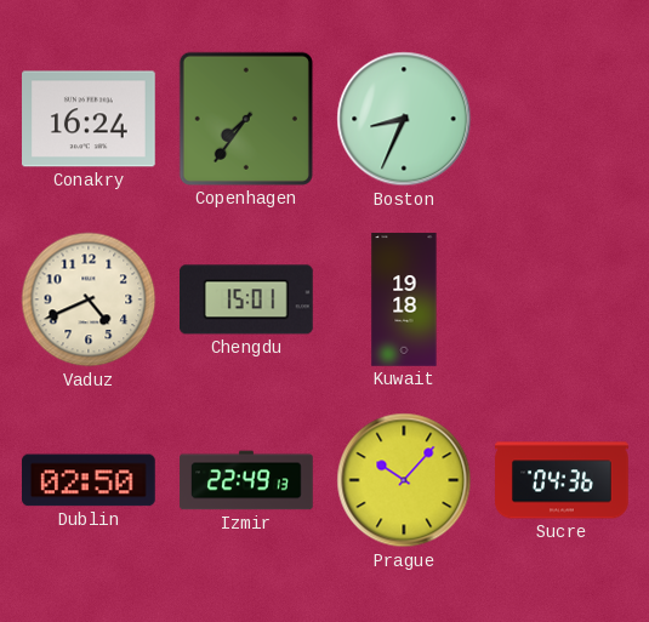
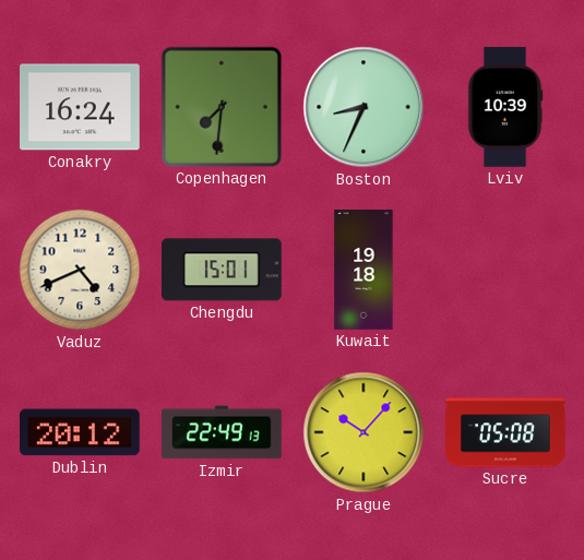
Copenhagen: 7:36 -> 7:31
Lviv: none -> 10:39
Dublin: 02:50 -> 20:12
Sucre: 04:36 -> 05:08
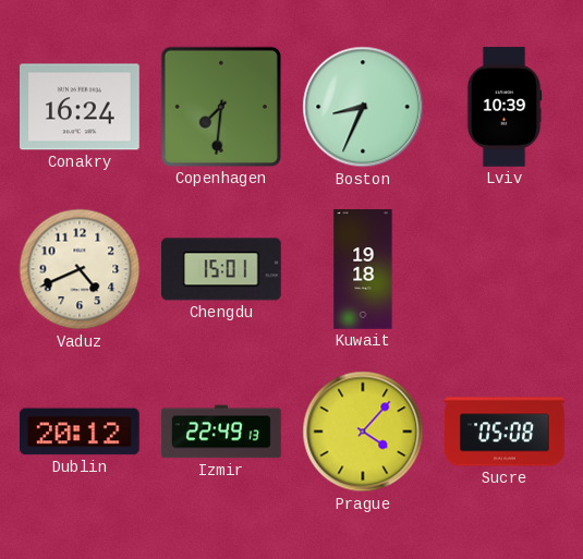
Prague: 10:07 -> 4:07
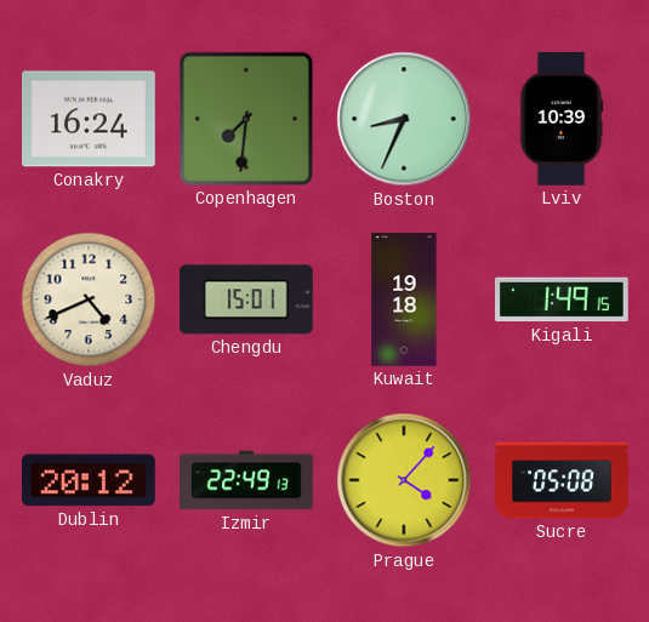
Kigali: none -> 1:49
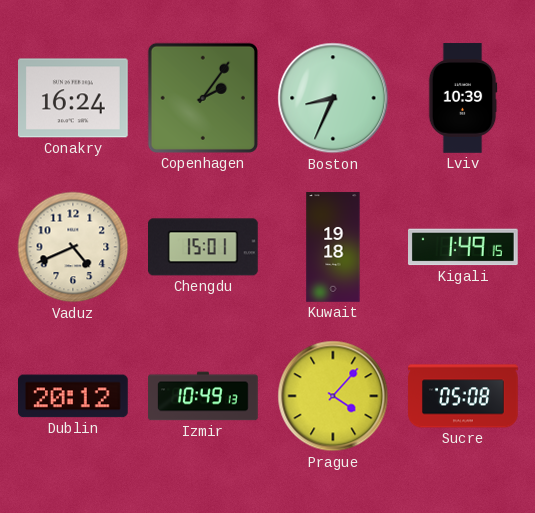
Copenhagen: 7:31 -> 2:06
Izmir: 22:49 -> 10:49
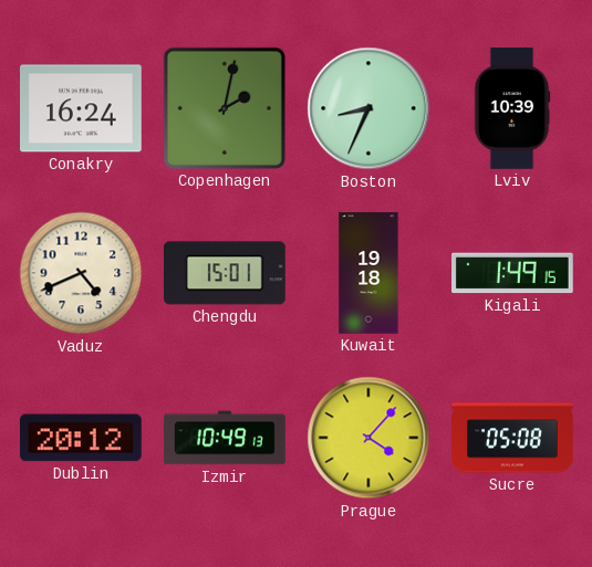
Copenhagen: 2:06 -> 2:02
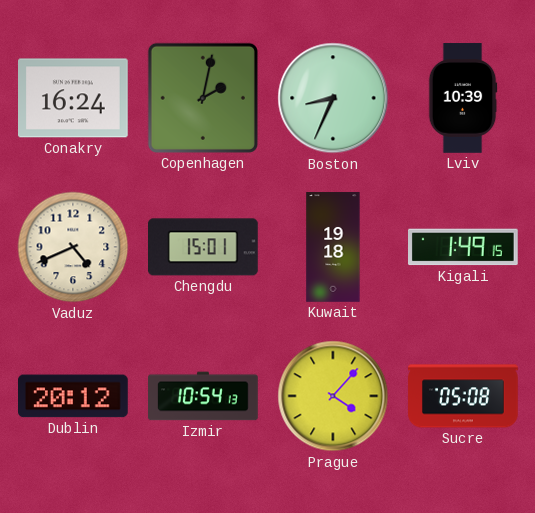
Izmir: 10:49 -> 10:54
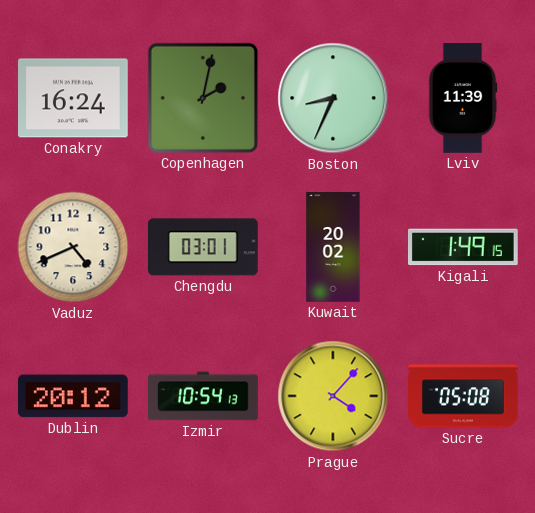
Lviv: 10:39 -> 11:39
Chengdu: 15:01 -> 03:01
Kuwait: 19:18 -> 20:02
